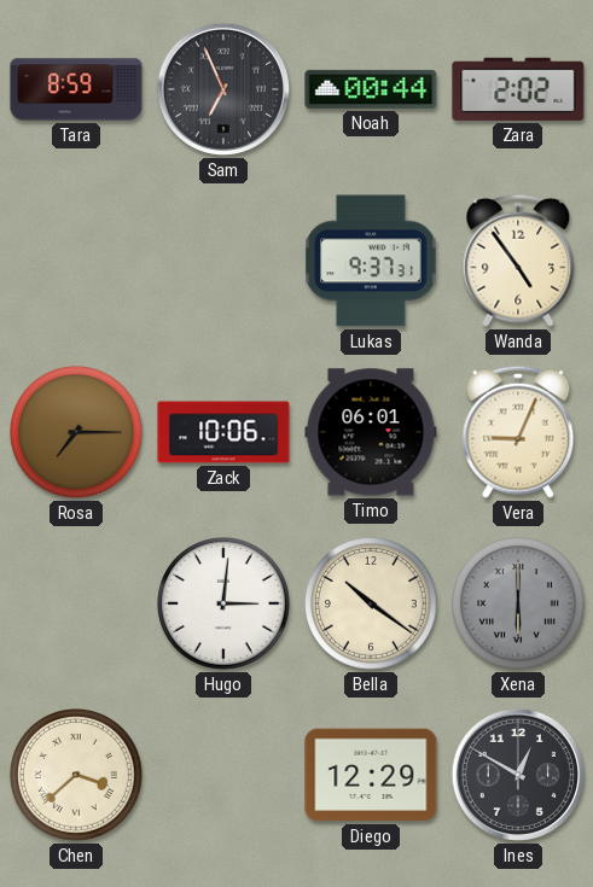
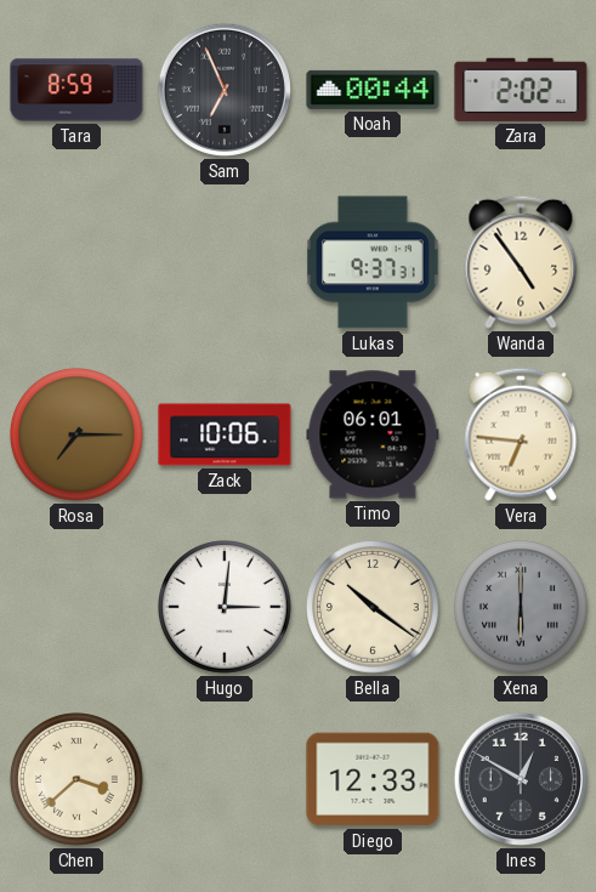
Vera: 9:04 -> 6:46
Diego: 12:29 -> 12:33
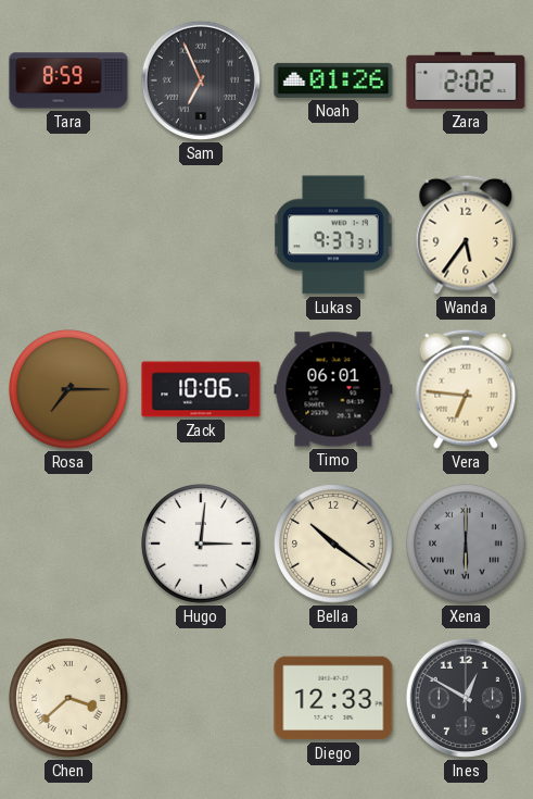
Noah: 00:44 -> 01:26
Wanda: 4:54 -> 5:36
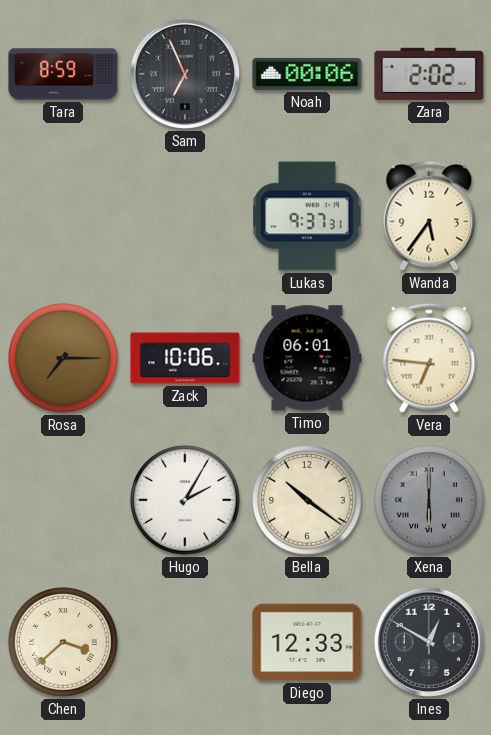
Noah: 01:26 -> 00:06
Hugo: 3:01 -> 2:05
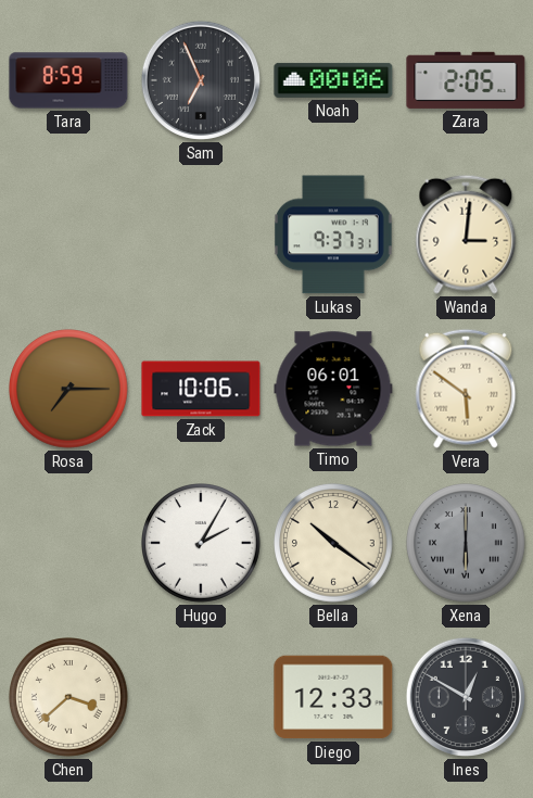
Zara: 2:02 -> 2:05
Wanda: 5:36 -> 3:01
Vera: 6:46 -> 5:51
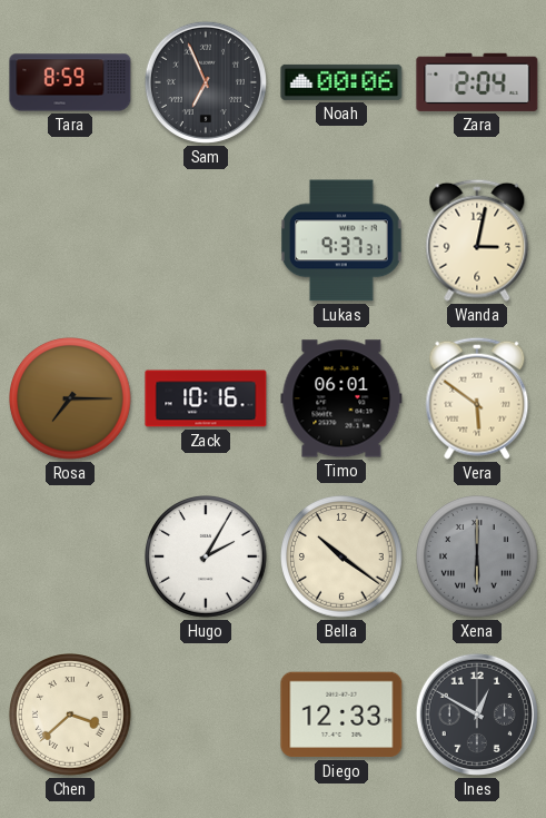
Zara: 2:05 -> 2:04
Wanda: 3:01 -> 3:02
Zack: 10:06 -> 10:16
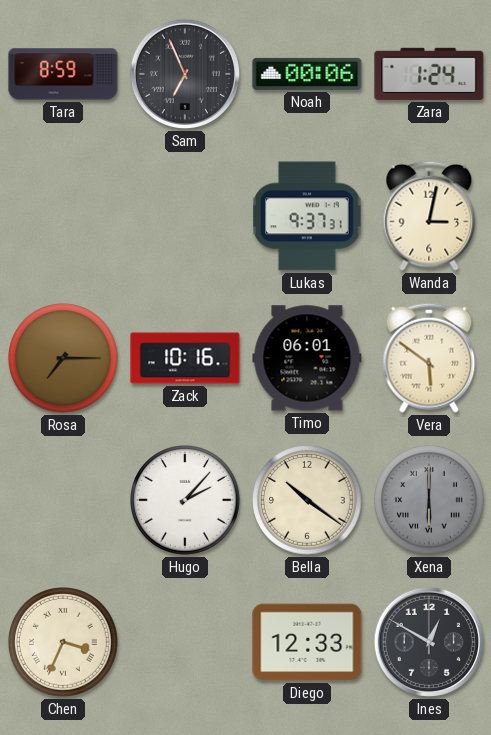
Zara: 2:04 -> 1:24
Hugo: 2:05 -> 2:07
Chen: 3:38 -> 3:34
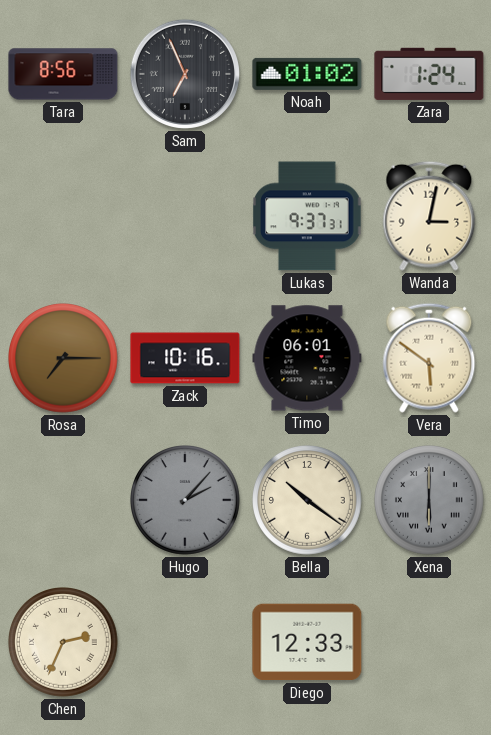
Tara: 8:59 -> 8:56
Noah: 00:06 -> 01:02
Hugo dial: white -> grey
Chen: 3:34 -> 2:34
Ines: 12:50 -> none
